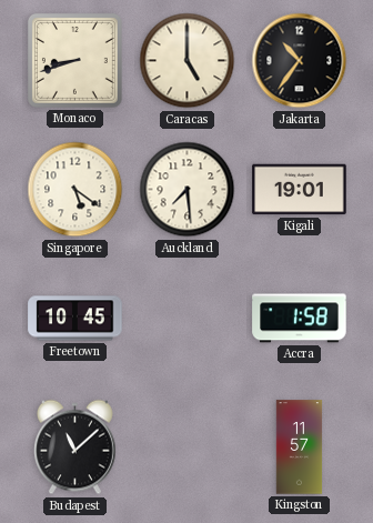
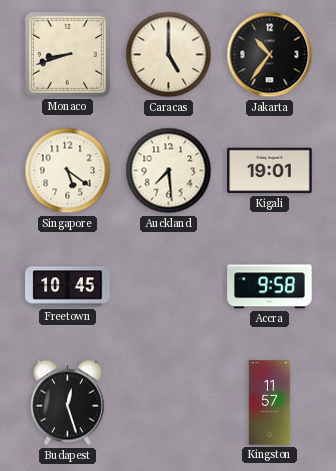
Accra: 1:58 -> 9:58
Budapest: 11:08 -> 12:27
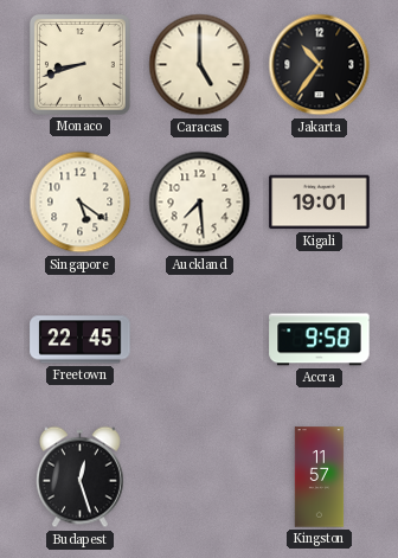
Freetown: 10:45 -> 22:45
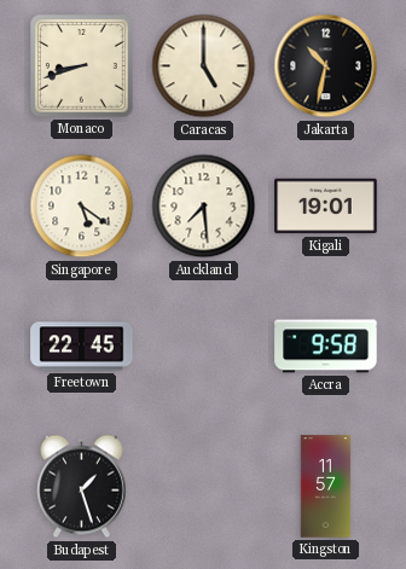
Jakarta: 10:36 -> 10:32
Budapest: 12:27 -> 1:27
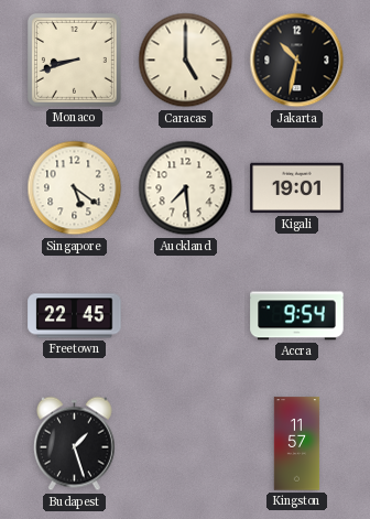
Accra: 9:58 -> 9:54
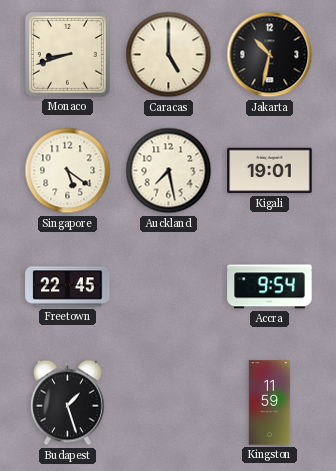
Auckland: 7:29 -> 7:28
Kingston: 11:57 -> 11:59
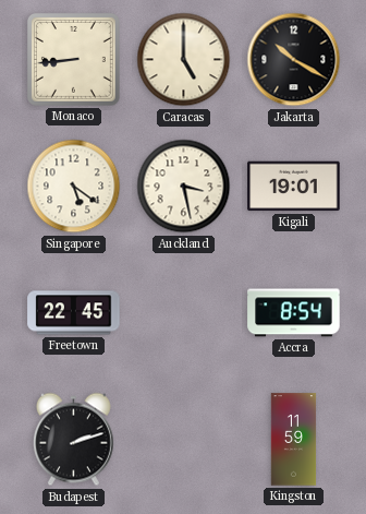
Monaco: 8:42 -> 8:44
Jakarta: 10:32 -> 10:20
Auckland: 7:28 -> 3:28
Accra: 9:54 -> 8:54
Budapest: 1:27 -> 2:12
